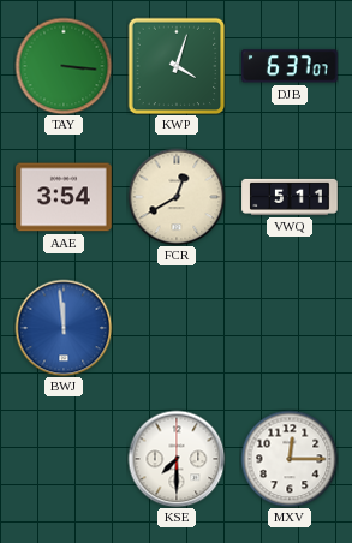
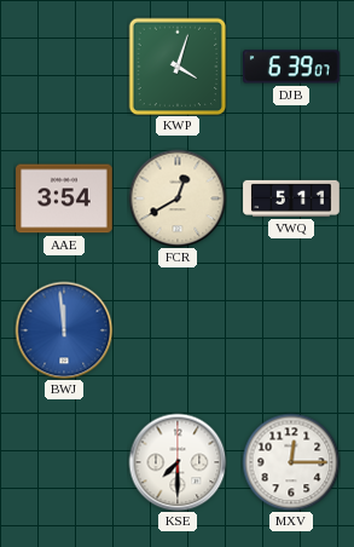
TAY: 3:16 -> none
DJB: 6:37 -> 6:39
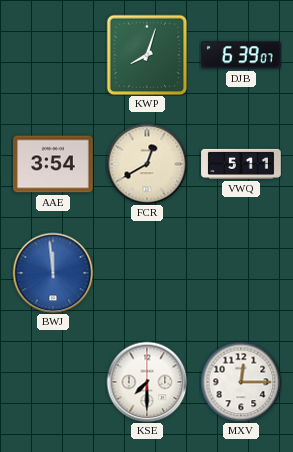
KWP: 4:03 -> 8:03
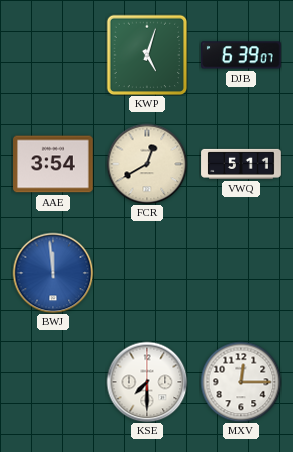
KWP: 8:03 -> 5:03
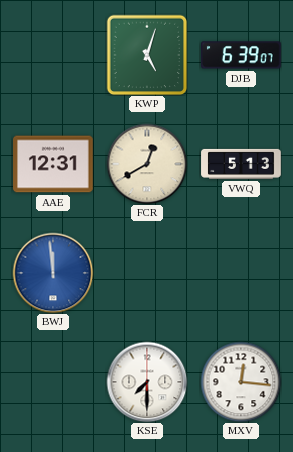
AAE: 3:54 -> 12:31
VWQ: 5:11 -> 5:13
MXV: 12:15 -> 12:16
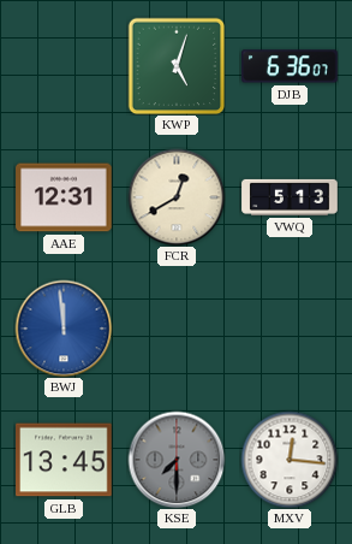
DJB: 6:39 -> 6:36
GLB: none -> 13:45
KSE dial: white -> grey
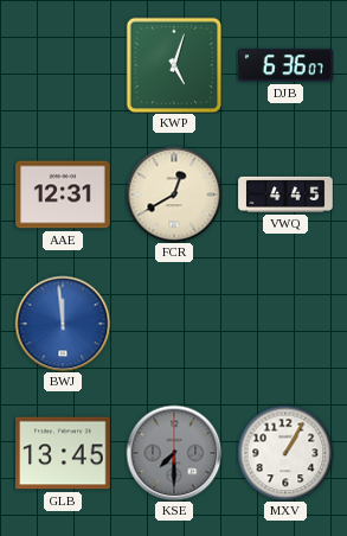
VWQ: 5:13 -> 4:45
MXV: 12:16 -> 1:05
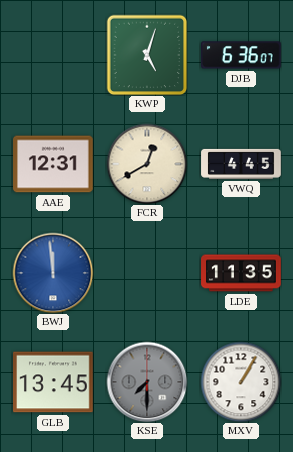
LDE: none -> 11:35
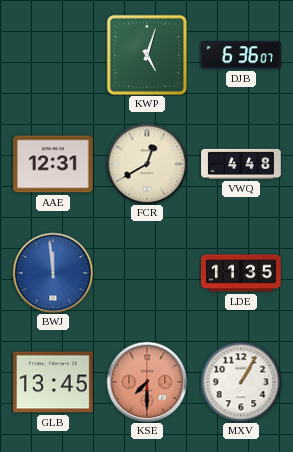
VWQ: 4:45 -> 4:48
KSE dial: grey -> salmon
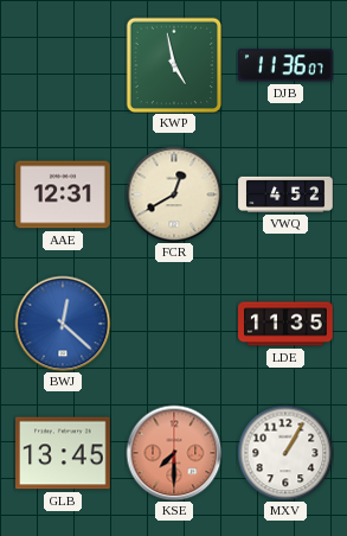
KWP: 5:03 -> 4:58
DJB: 6:36 -> 11:36
VWQ: 4:48 -> 4:52
BWJ: 11:59 -> 12:22
